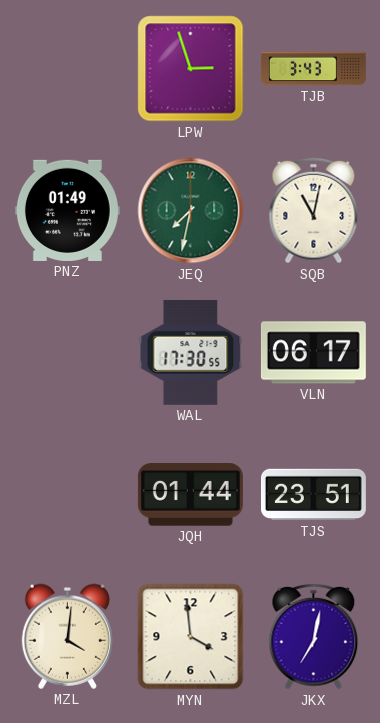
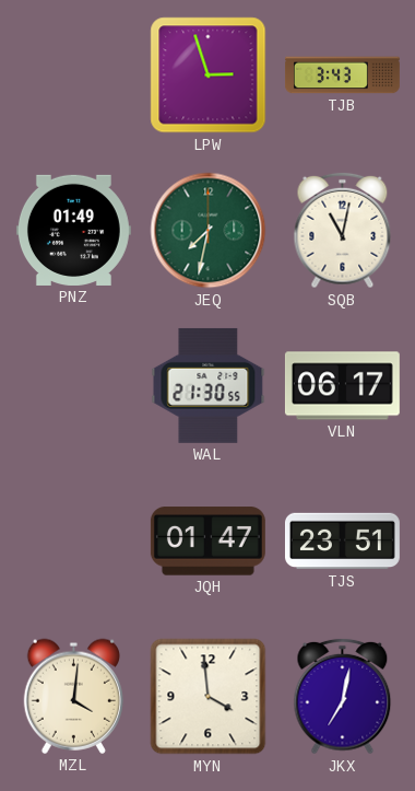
WAL: 17:30 -> 21:30
JQH: 01:44 -> 01:47
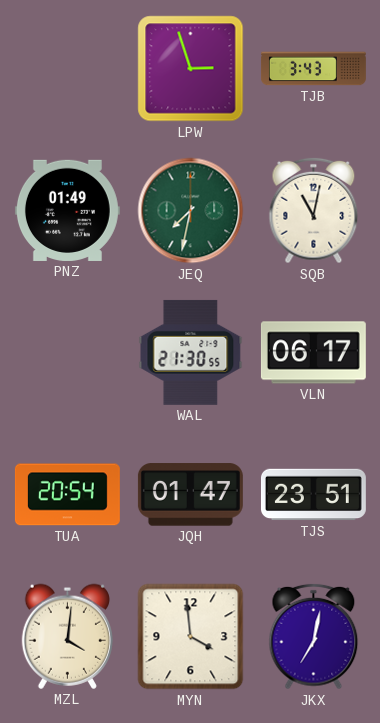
TUA: none -> 20:54
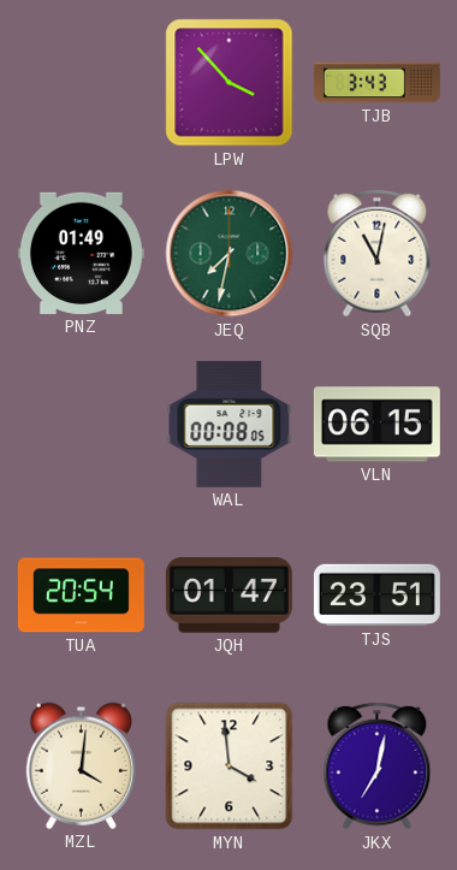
LPW: 2:57 -> 3:53
WAL: 21:30 -> 00:08
VLN: 06:17 -> 06:15
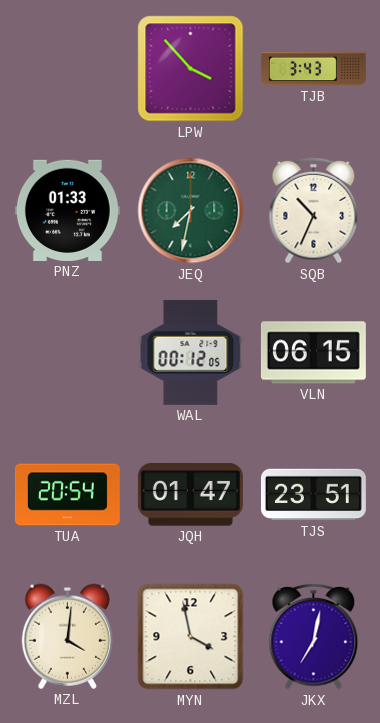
PNZ: 01:49 -> 01:33
SQB: 11:02 -> 10:34
WAL: 00:08 -> 00:12
MYN: 3:59 -> 3:58
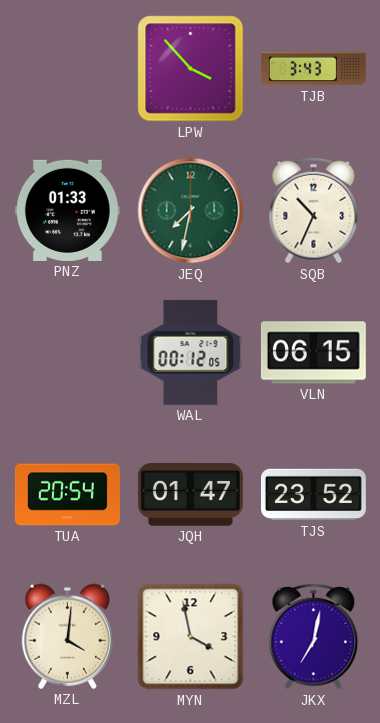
TJS: 23:51 -> 23:52
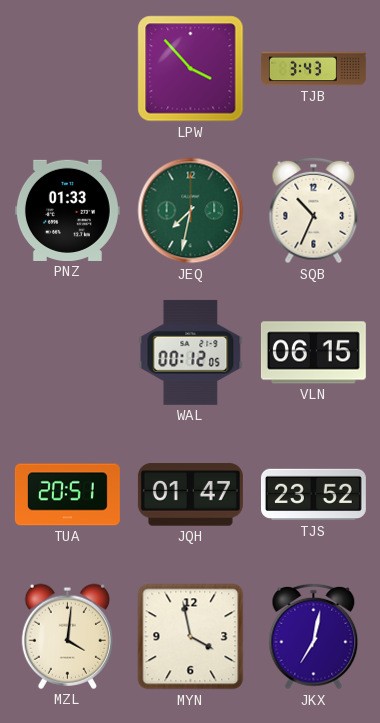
TUA: 20:54 -> 20:51
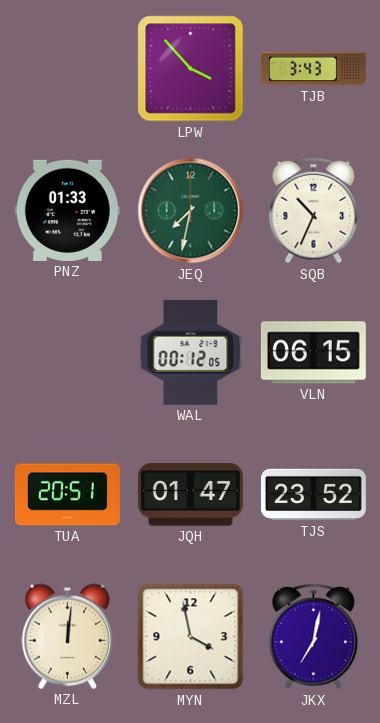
MZL: 4:01 -> 12:01
